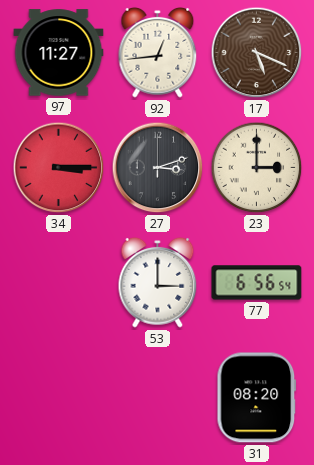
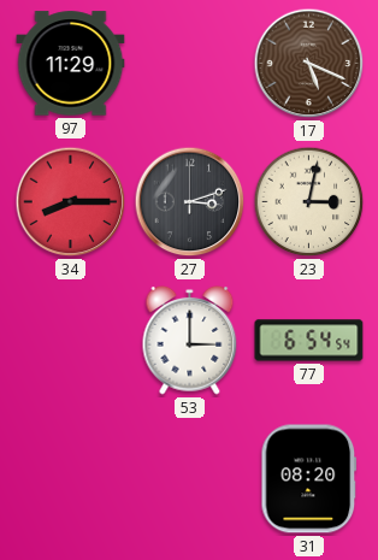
97: 11:27 -> 11:29
92: 12:44 -> none
34: 3:15 -> 8:15
23: 3:00 -> 3:02
77: 6:56 -> 6:54
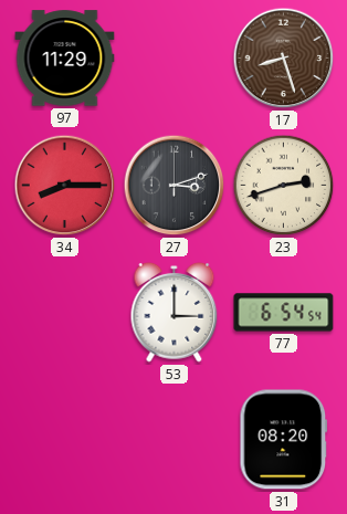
17: 5:19 -> 8:27
23: 3:02 -> 2:42
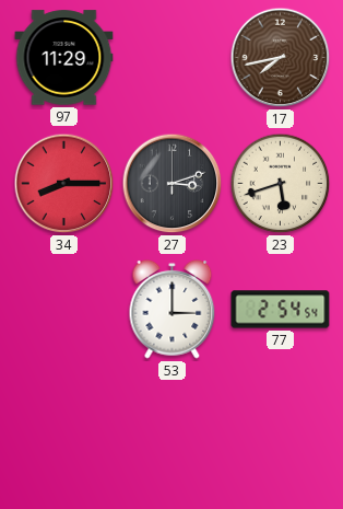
17: 8:27 -> 7:43
23: 2:42 -> 5:42
77: 6:54 -> 2:54
31: 08:20 -> none
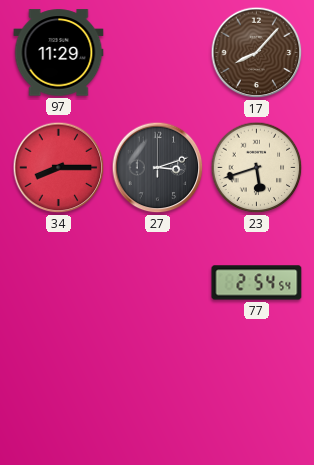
17: 7:43 -> 8:07
53: 3:00 -> none
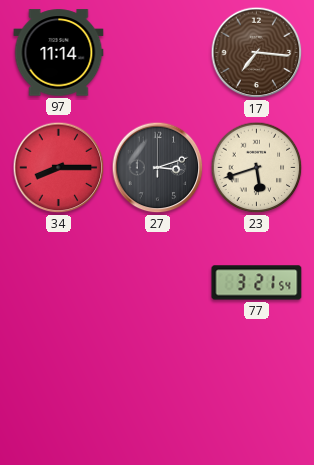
97: 11:29 -> 11:14
17: 8:07 -> 7:16
77: 2:54 -> 3:21
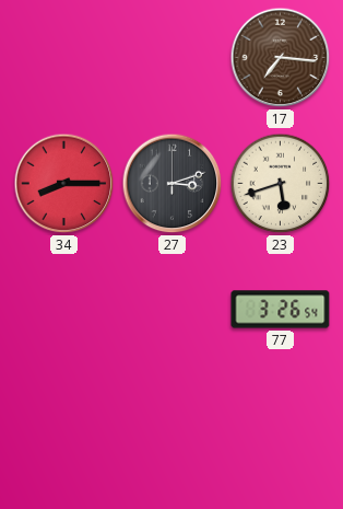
97: 11:14 -> none
77: 3:21 -> 3:26
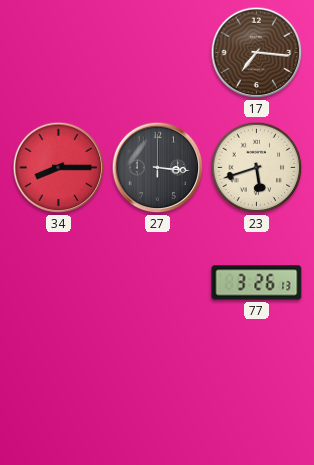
27: 3:12 -> 3:16
77: 3:26:54 -> 3:26:13
